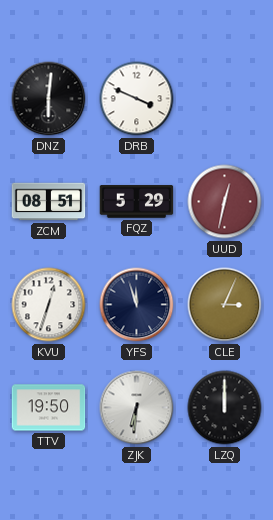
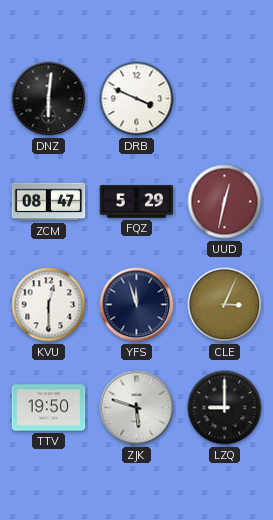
ZCM: 08:51 -> 08:47
KVU: 12:33 -> 12:30
ZJK: 6:31 -> 5:48
LZQ: 12:00 -> 9:00
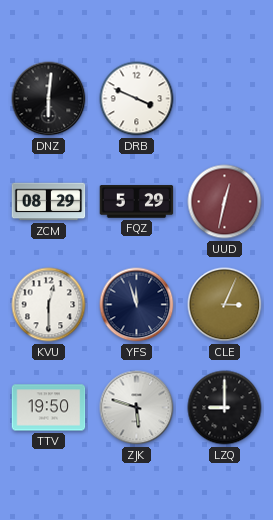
ZCM: 08:47 -> 08:29
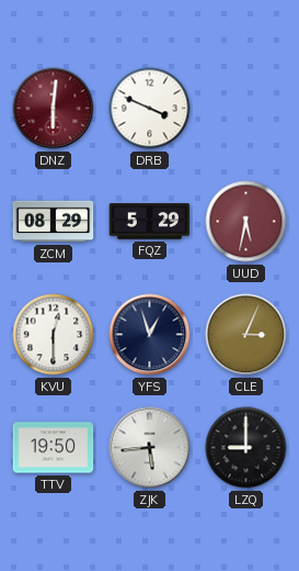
DNZ dial: black -> burgundy
UUD: 12:32 -> 5:32
YFS: 11:57 -> 12:57
ZJK: 5:48 -> 5:44
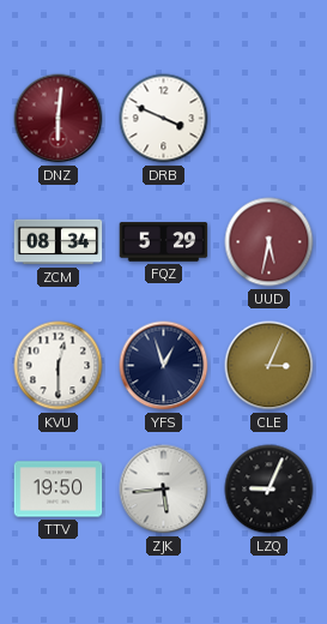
ZCM: 08:29 -> 08:34
LZQ: 9:00 -> 9:04
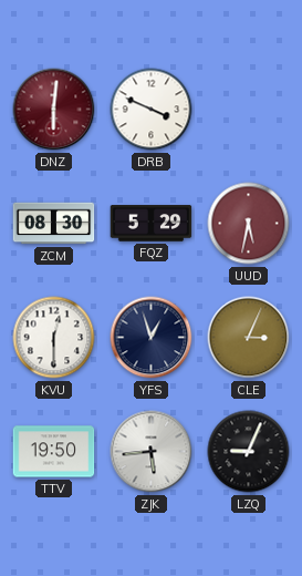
ZCM: 08:34 -> 08:30
